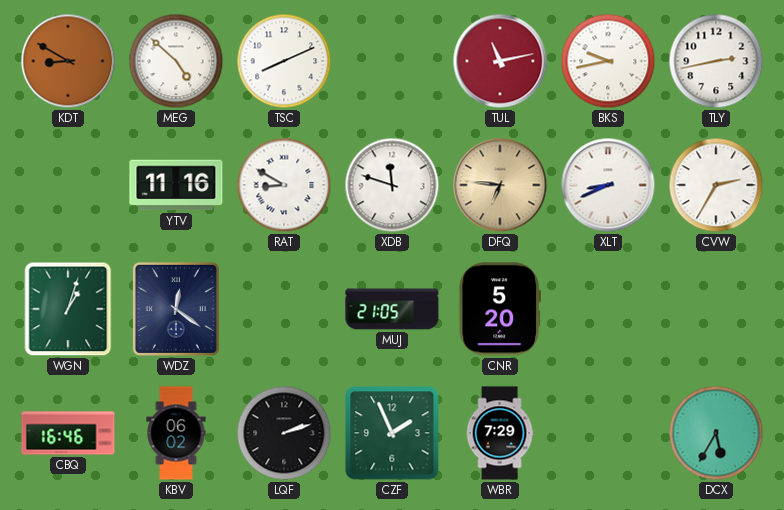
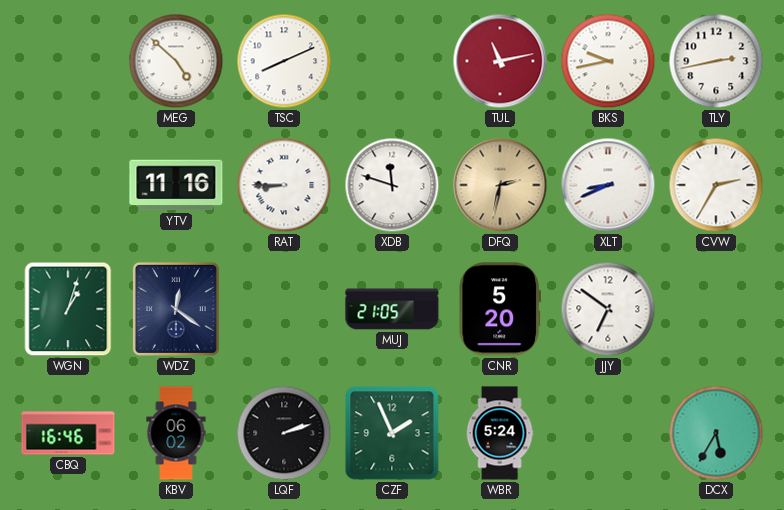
KDT: 8:50 -> none
RAT: 8:50 -> 8:45
DFQ: 6:46 -> 2:32
JJY: none -> 6:51
WBR: 7:29 -> 5:24
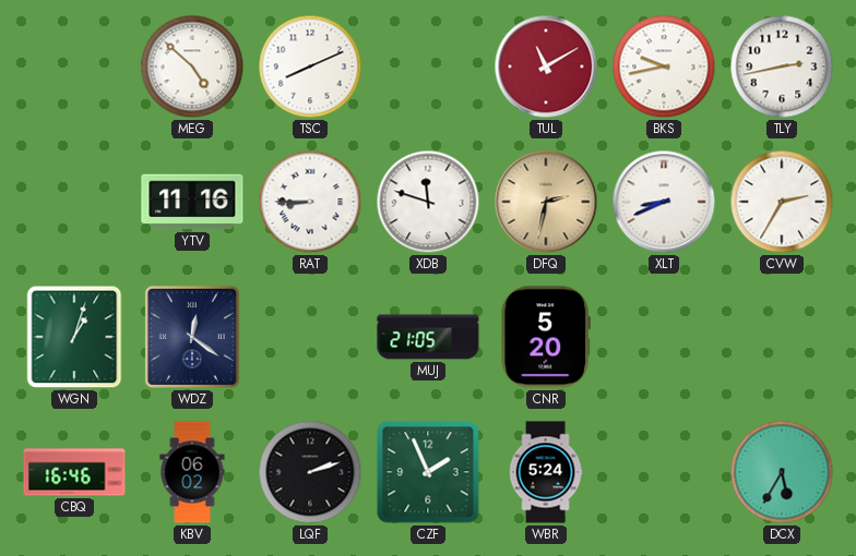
TUL: 11:13 -> 11:10
JJY: 6:51 -> none
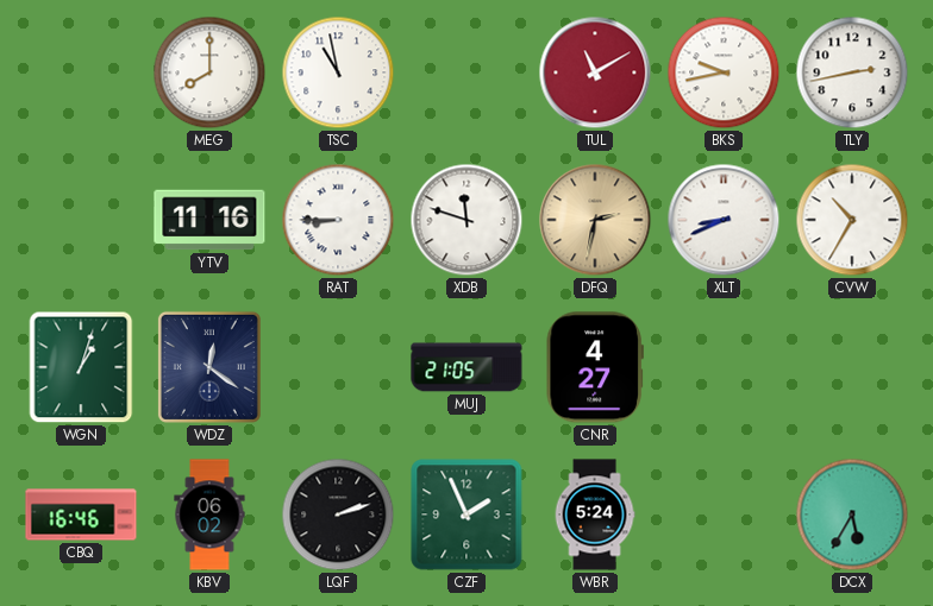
MEG: 4:52 -> 8:00
TSC: 8:11 -> 10:58
CVW: 2:35 -> 10:35
CNR: 5:20 -> 4:27
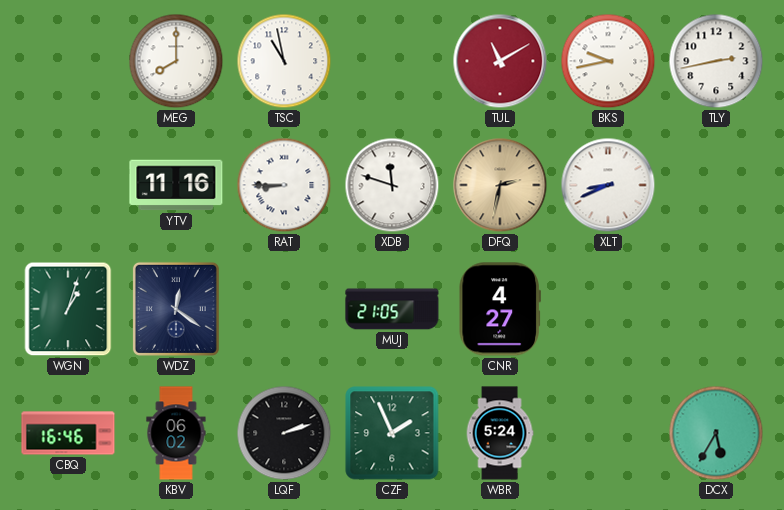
CVW: 10:35 -> none
